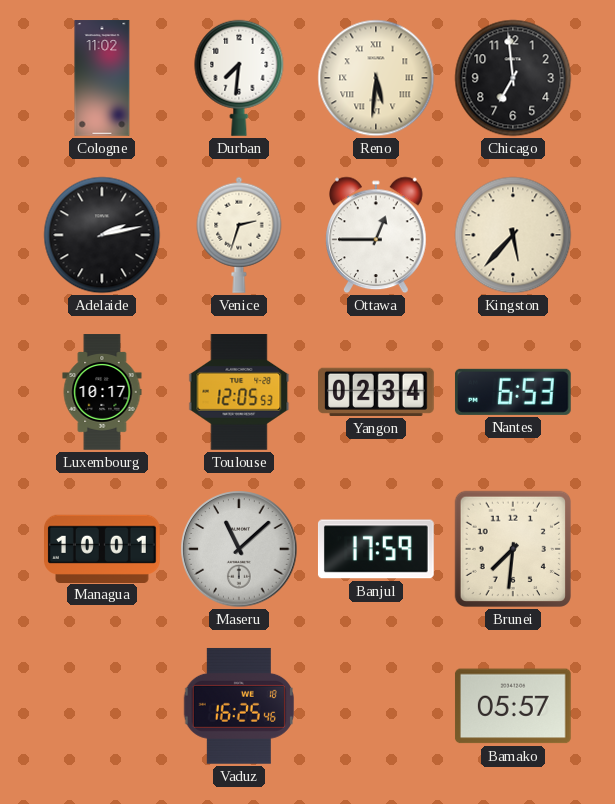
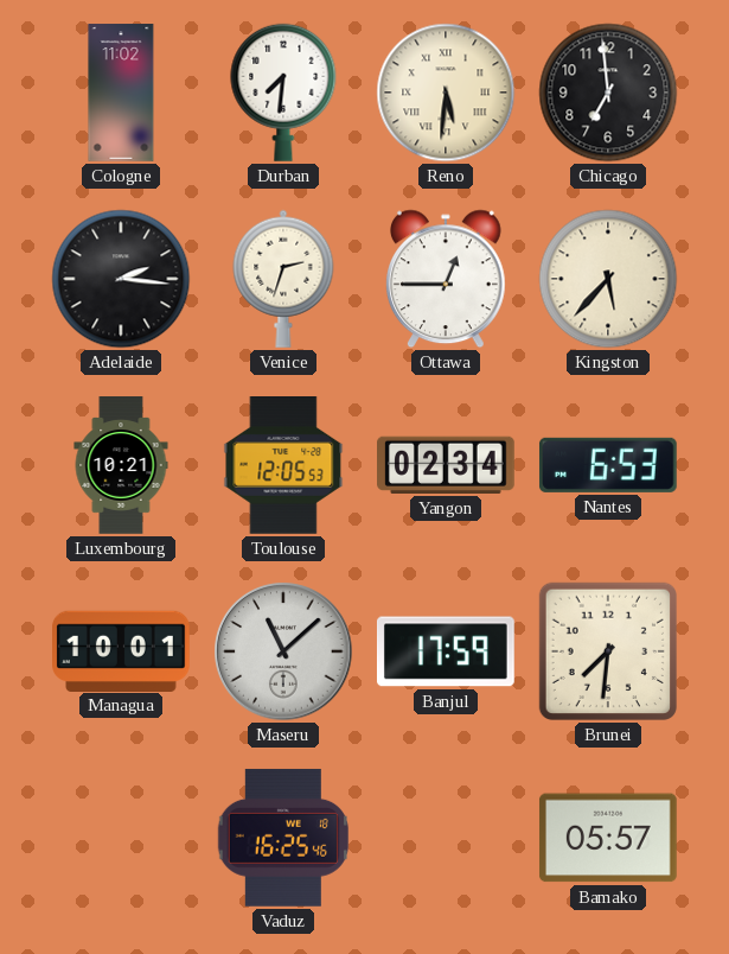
Adelaide: 2:13 -> 2:16
Luxembourg: 10:17 -> 10:21
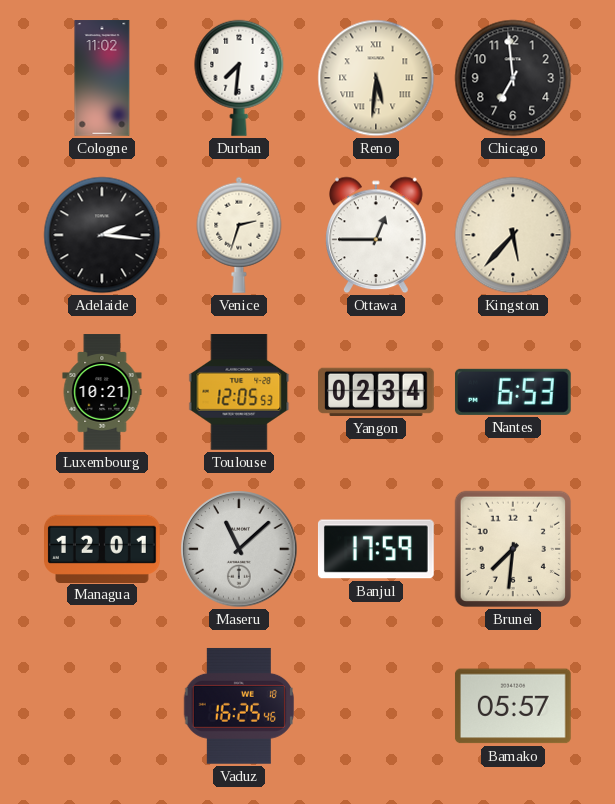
Managua: 10:01 -> 12:01
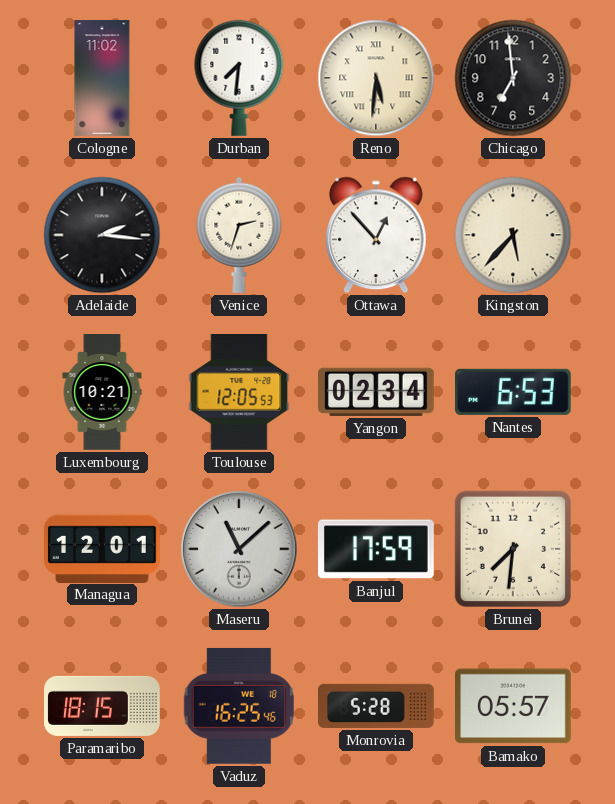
Ottawa: 12:45 -> 12:53
Paramaribo: none -> 18:15
Monrovia: none -> 5:28
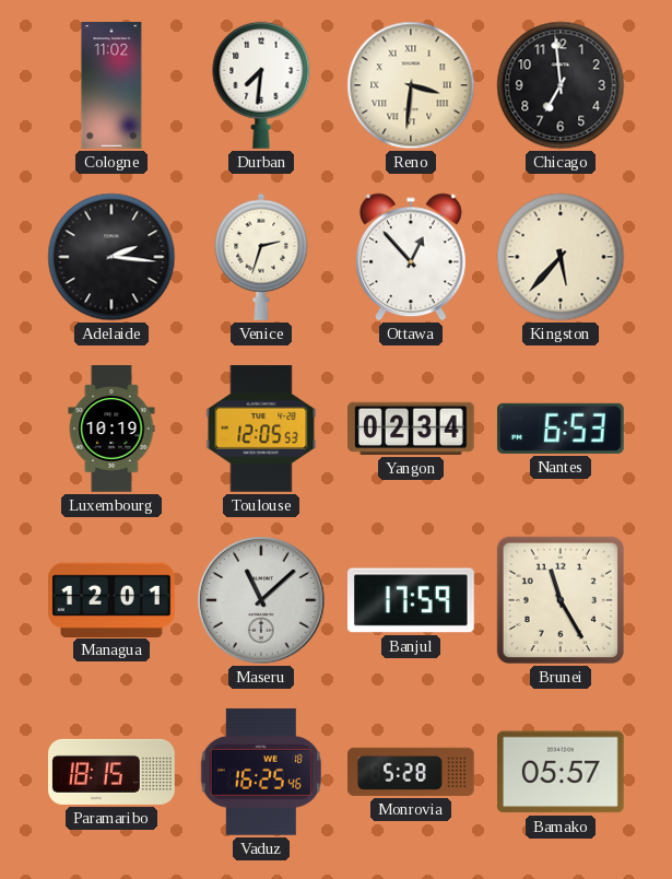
Reno: 5:31 -> 3:31
Luxembourg: 10:21 -> 10:19
Brunei: 7:31 -> 11:25
